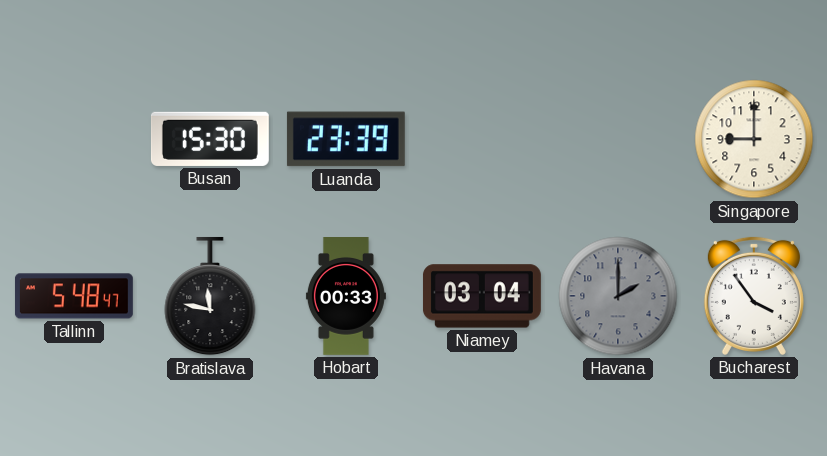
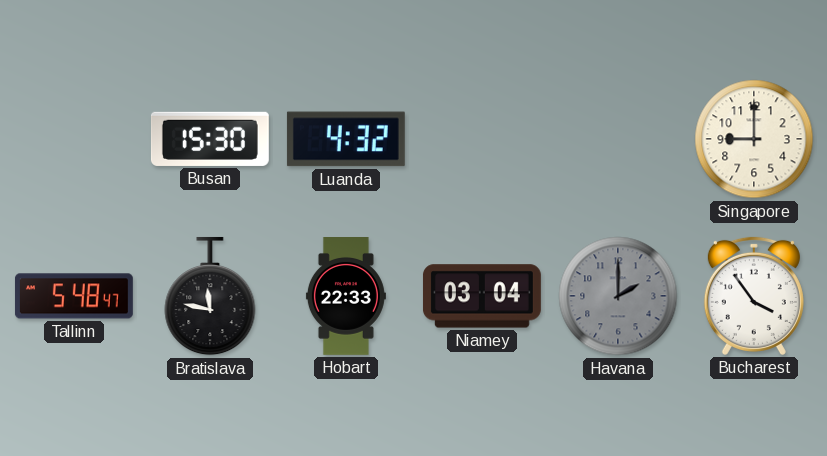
Luanda: 23:39 -> 4:32
Hobart: 00:33 -> 22:33
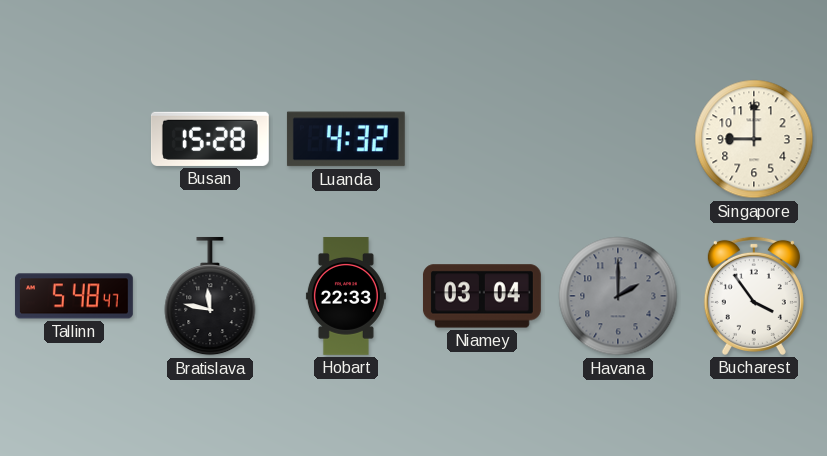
Busan: 15:30 -> 15:28
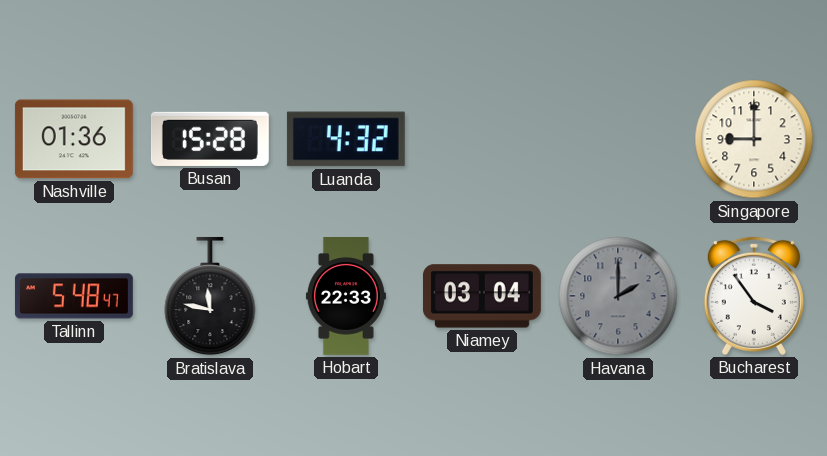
Nashville: none -> 01:36
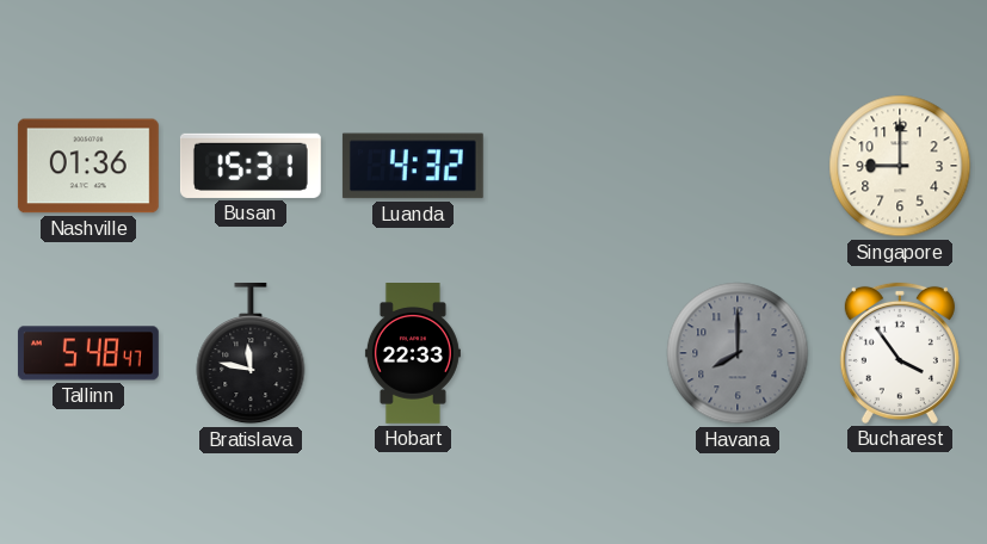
Busan: 15:28 -> 15:31
Niamey: 03:04 -> none
Havana: 2:00 -> 8:00
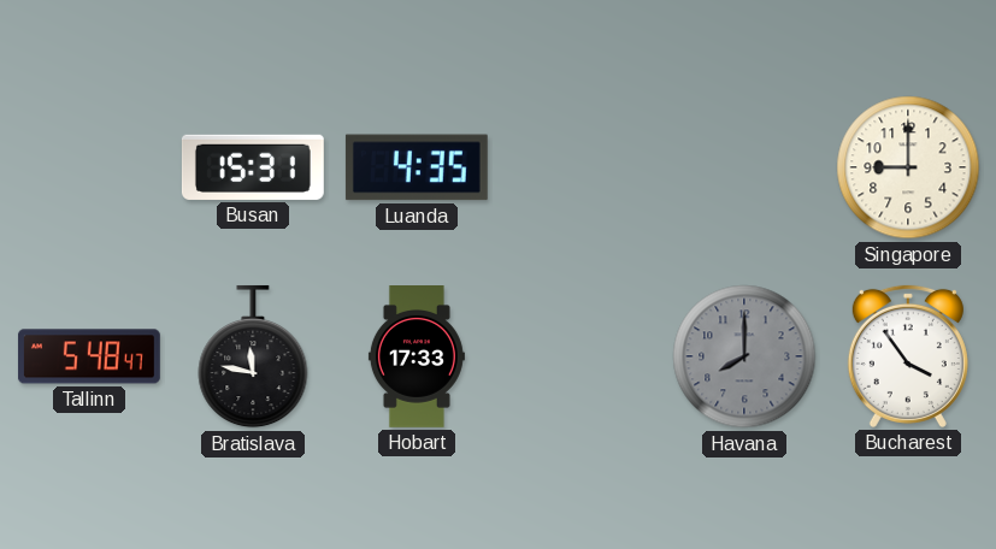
Nashville: 01:36 -> none
Luanda: 4:32 -> 4:35
Hobart: 22:33 -> 17:33
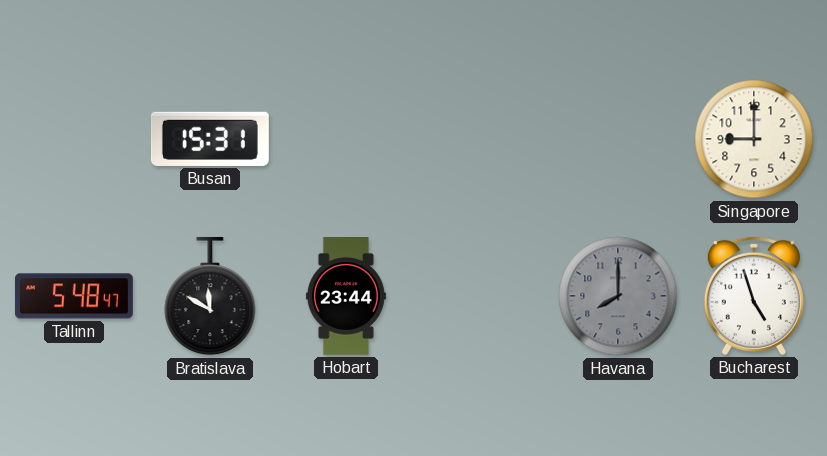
Luanda: 4:35 -> none
Bratislava: 11:47 -> 11:50
Hobart: 17:33 -> 23:44
Bucharest: 3:54 -> 4:57
